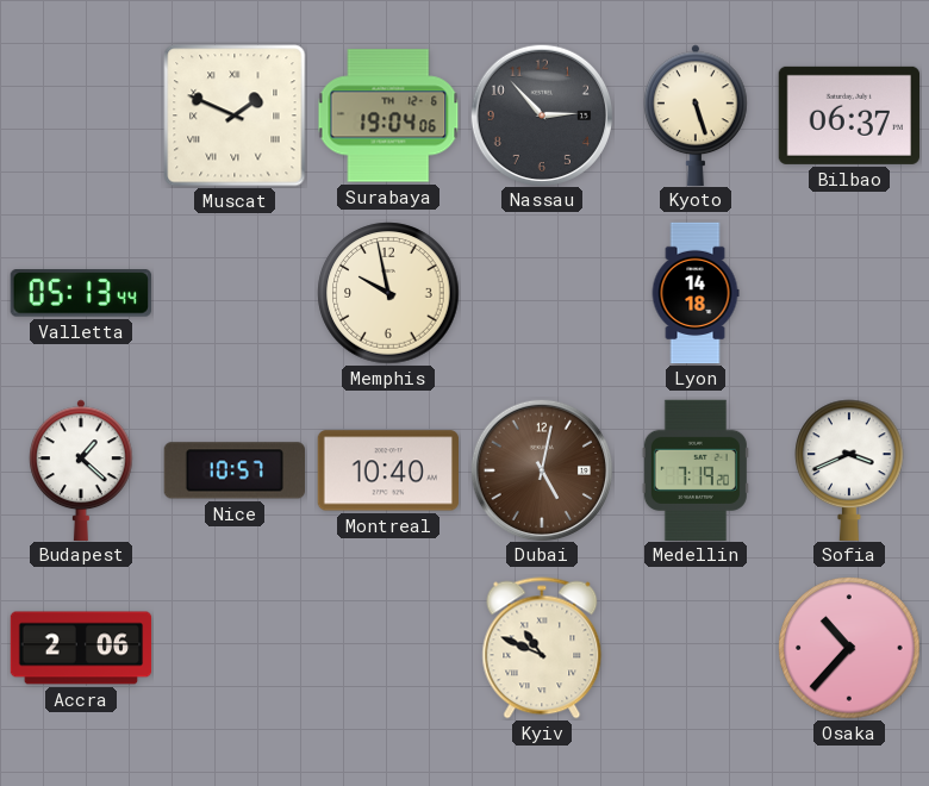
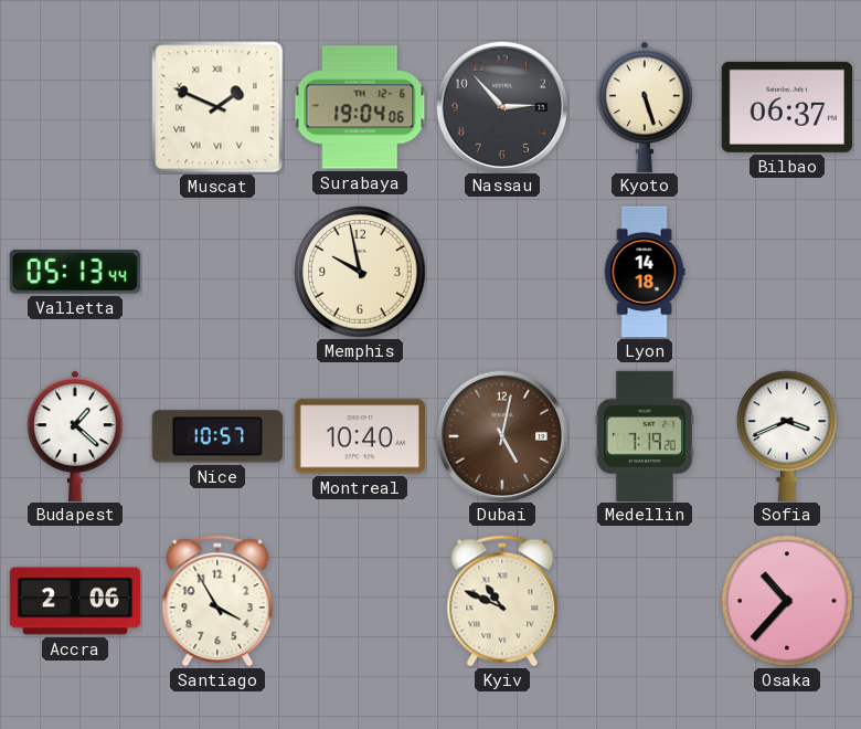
Santiago: none -> 3:55
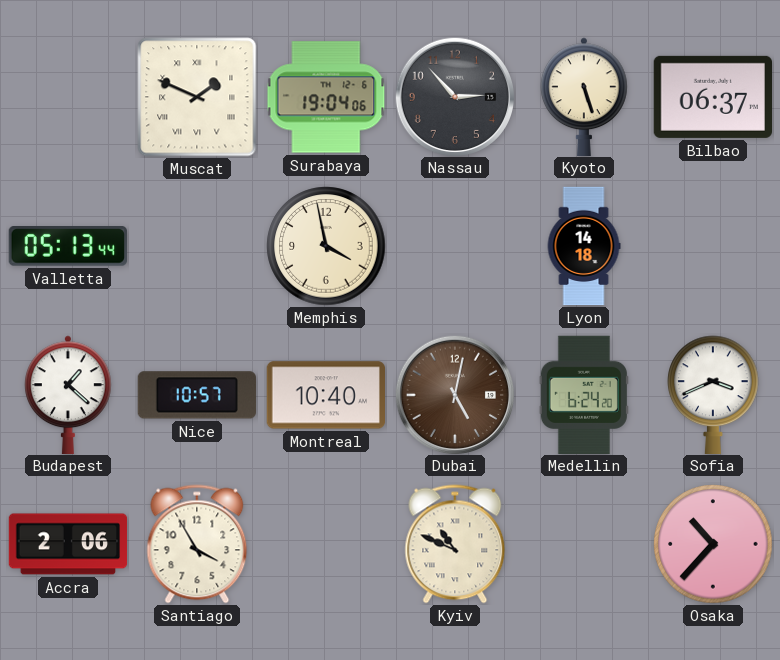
Memphis: 9:58 -> 3:58
Medellin: 7:19 -> 6:24
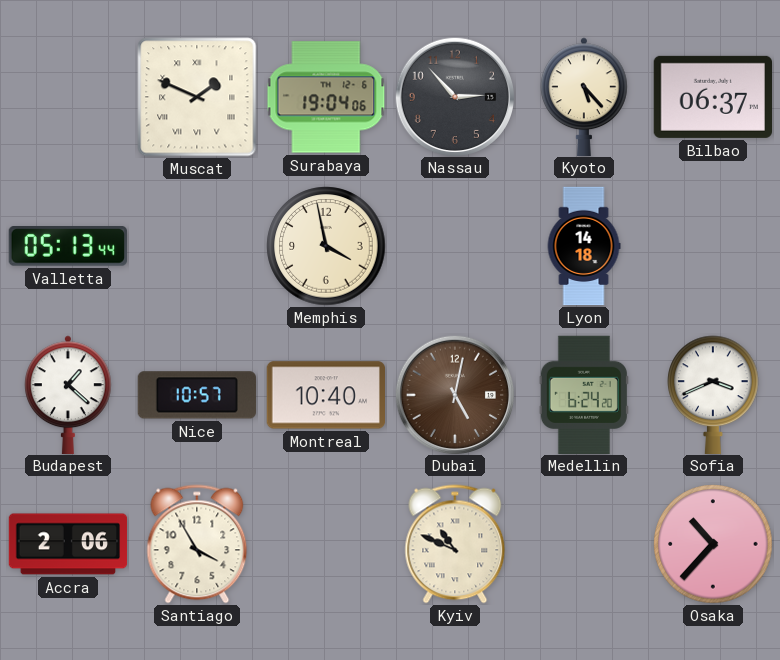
Kyoto: 5:27 -> 5:23
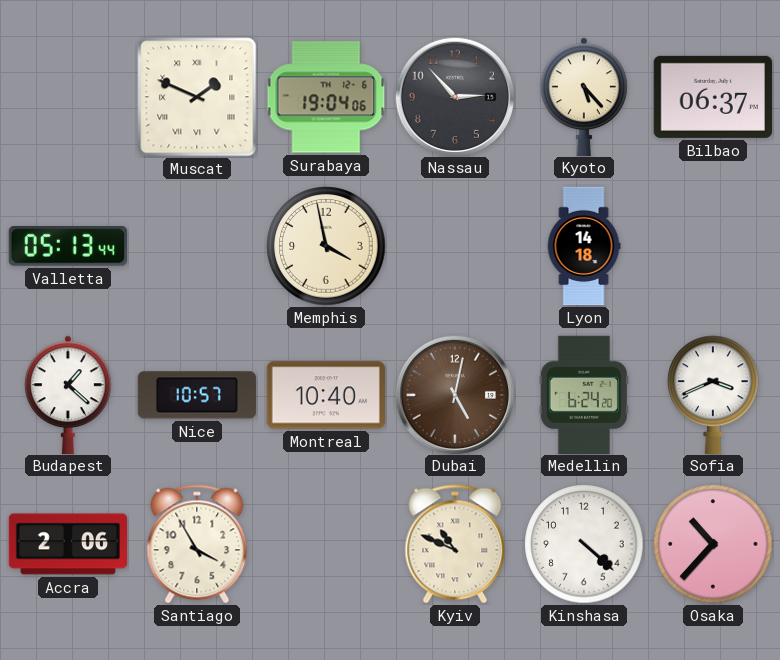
Kinshasa: none -> 4:22
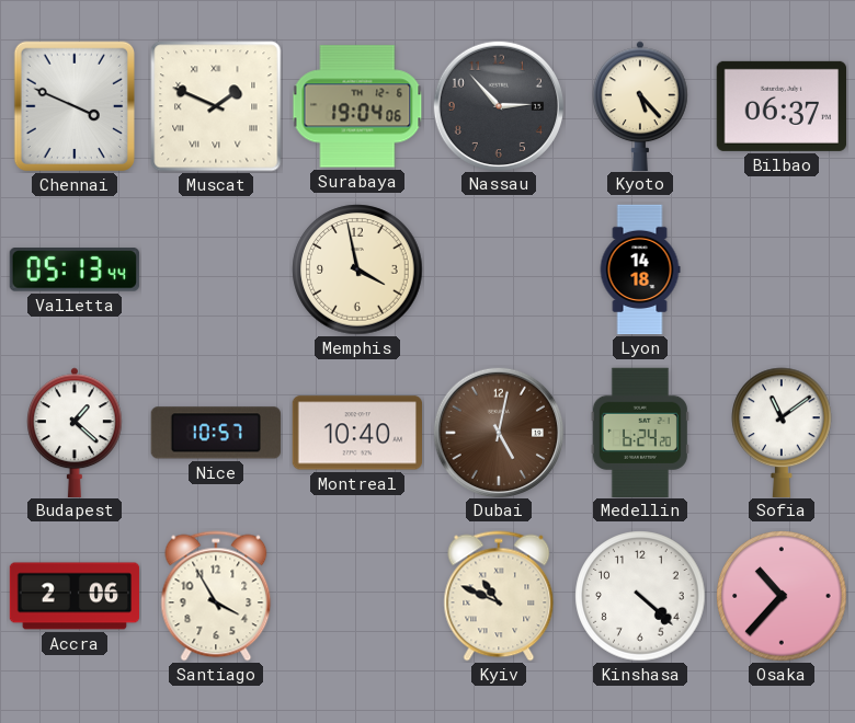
Chennai: none -> 3:49
Sofia: 3:41 -> 11:09
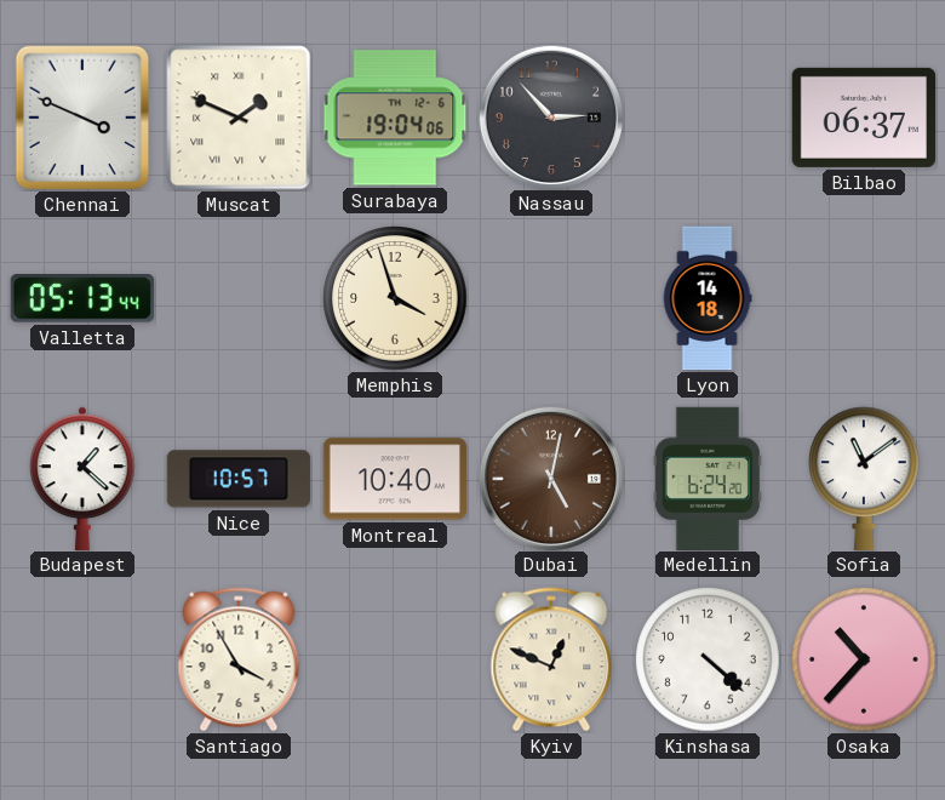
Kyoto: 5:23 -> none
Memphis: 3:58 -> 3:57
Accra: 2:06 -> none
Kyiv: 10:49 -> 12:49
